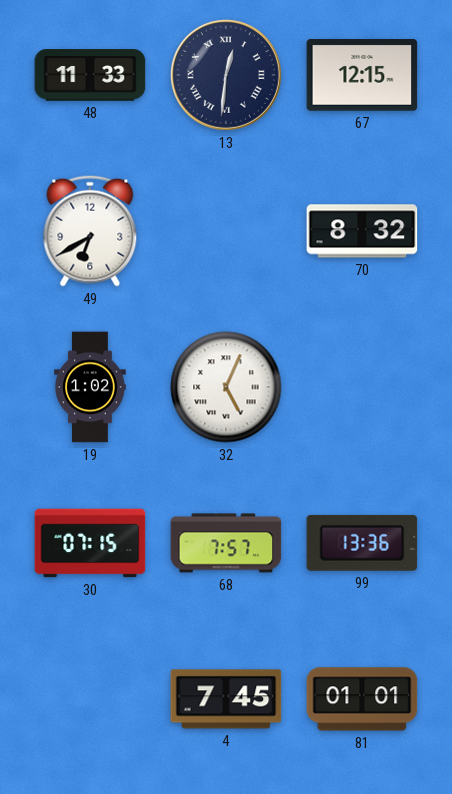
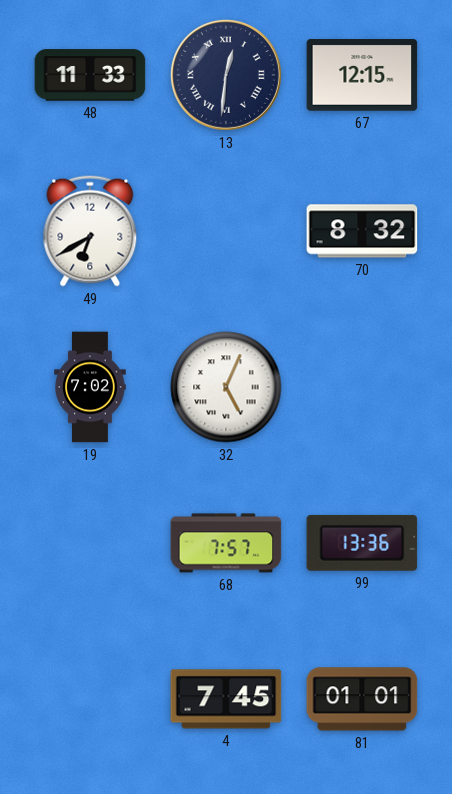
19: 1:02 -> 7:02
30: 07:15 -> none
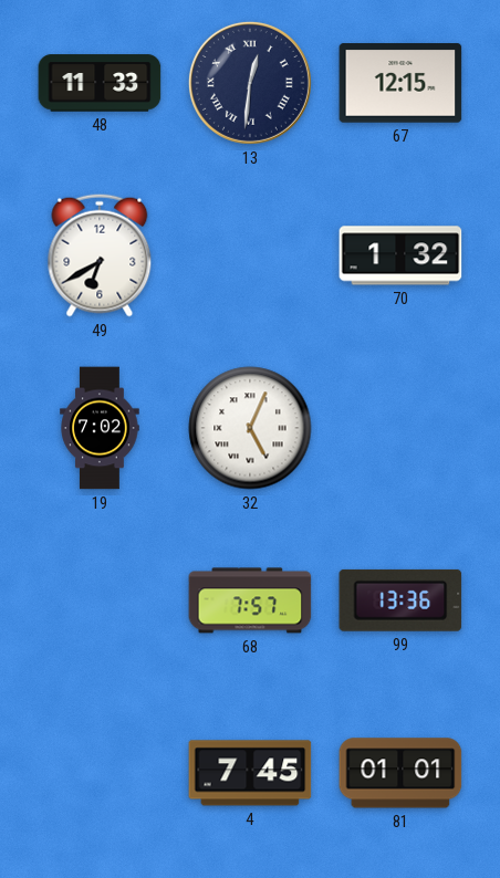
70: 8:32 -> 1:32
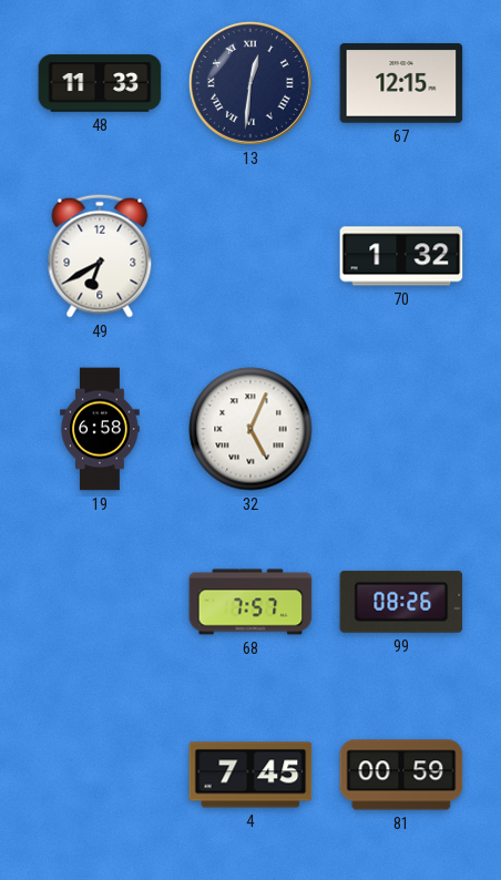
19: 7:02 -> 6:58
99: 13:36 -> 08:26
81: 01:01 -> 00:59
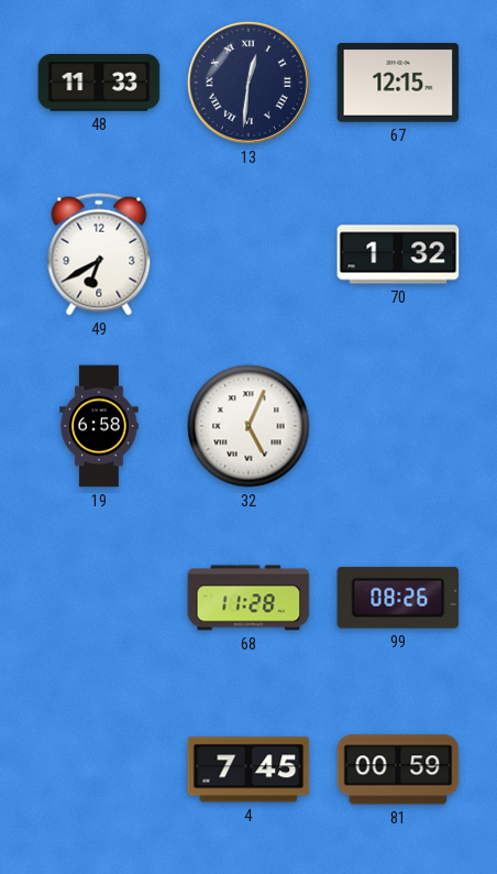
68: 7:57 -> 11:28
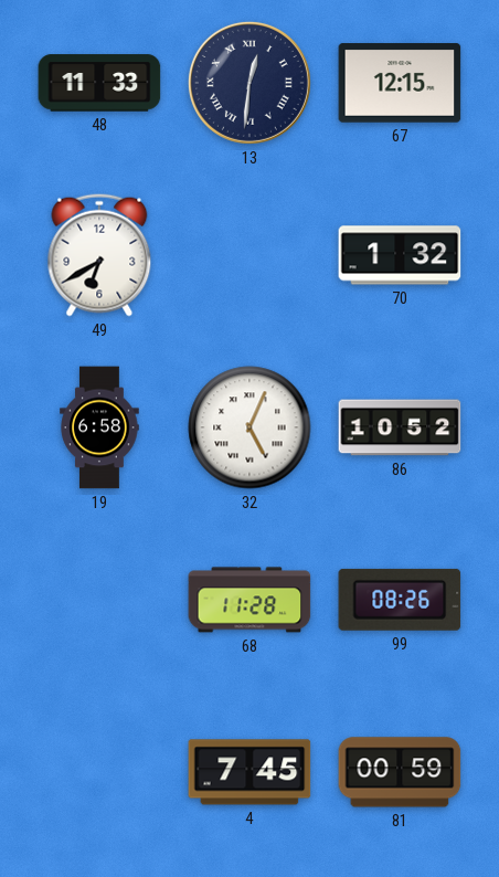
86: none -> 10:52
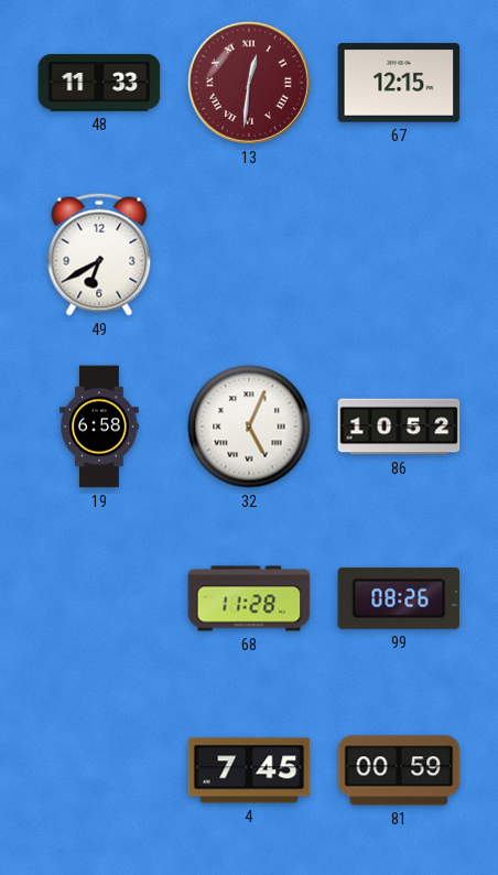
13 dial: navy -> burgundy
70: 1:32 -> none
